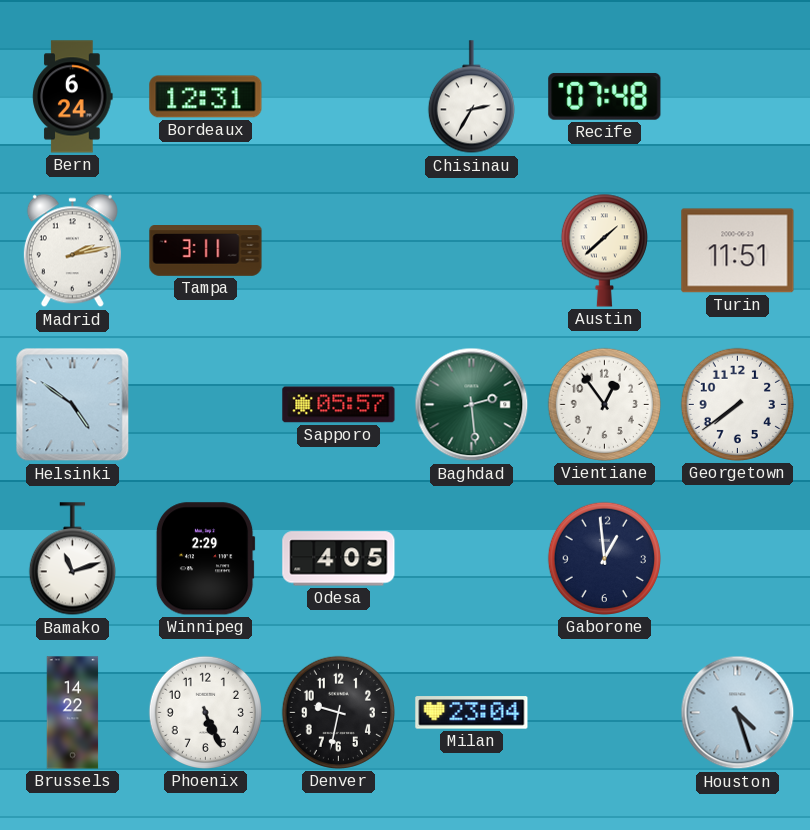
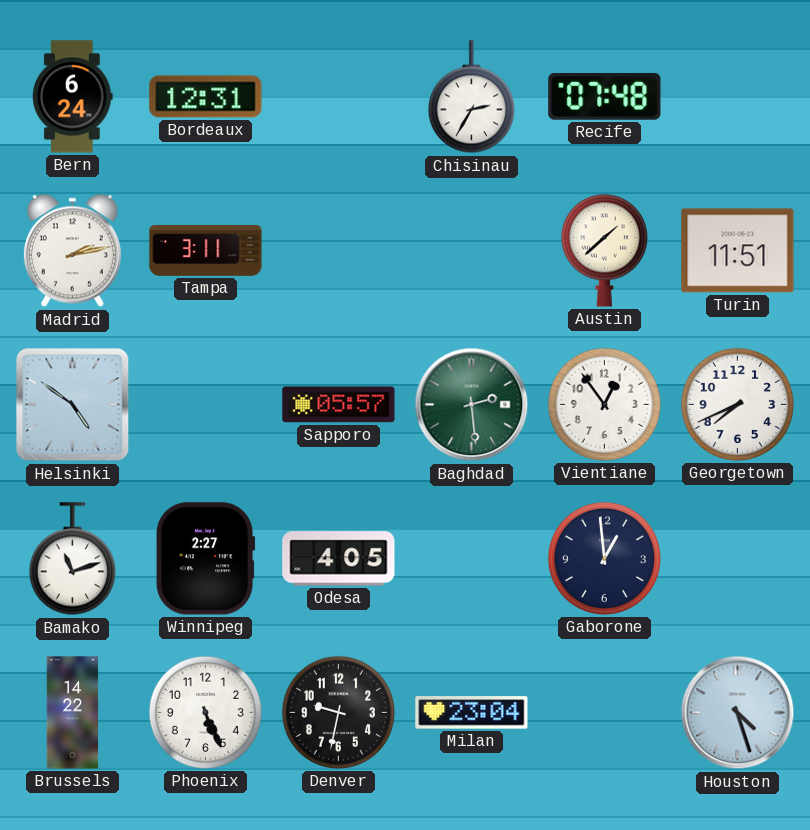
Georgetown: 7:39 -> 7:41
Winnipeg: 2:29 -> 2:27
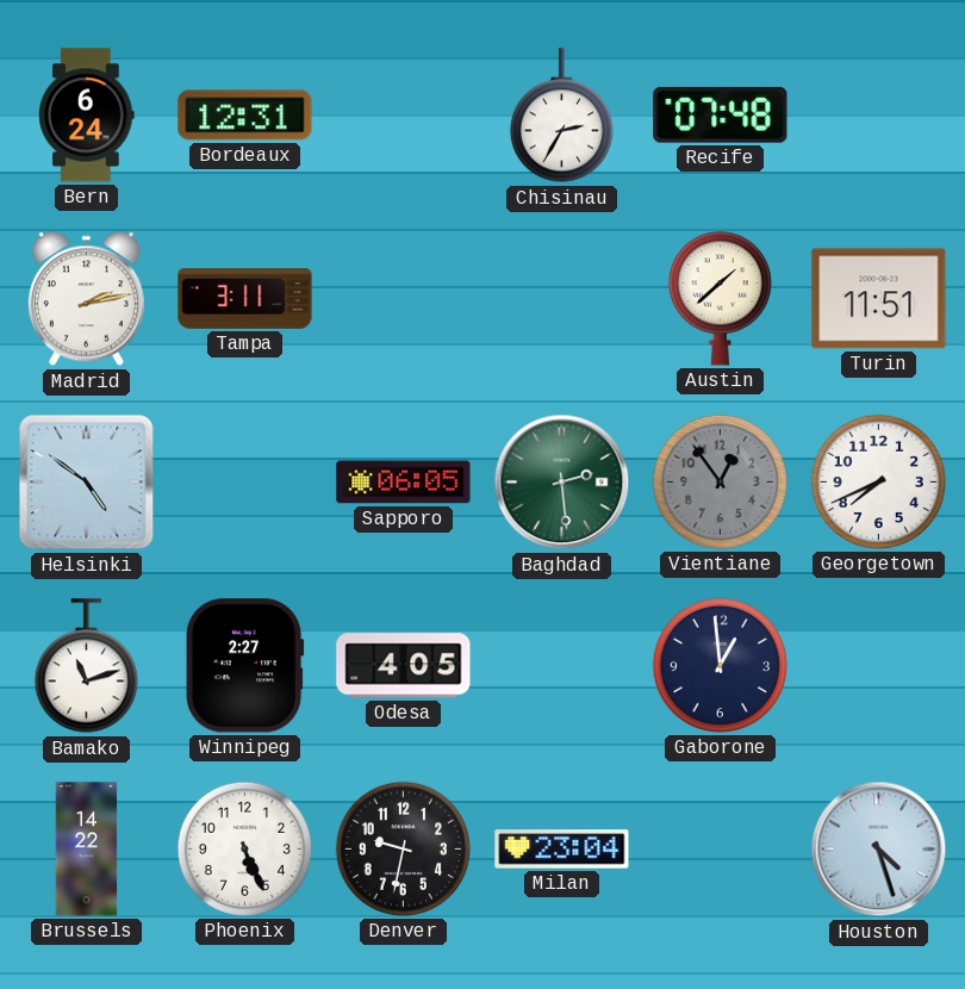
Sapporo: 05:57 -> 06:05
Vientiane dial: white -> grey
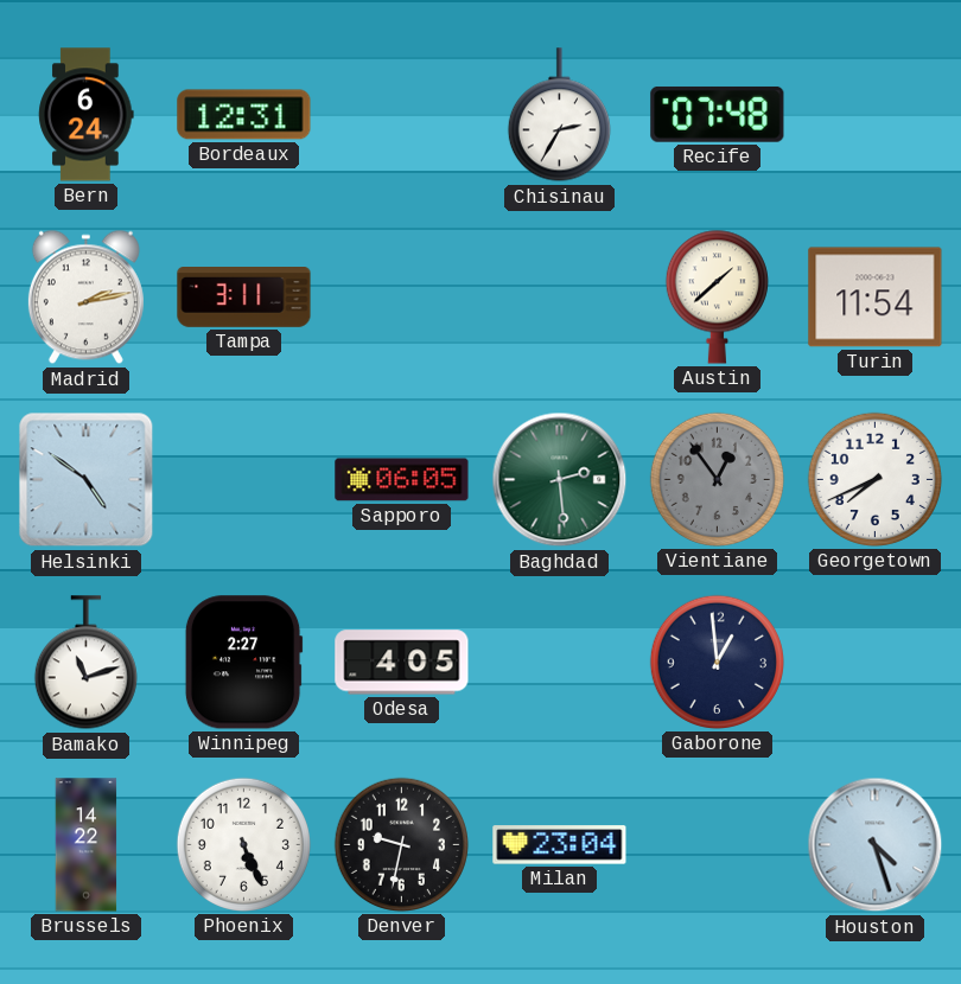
Turin: 11:51 -> 11:54
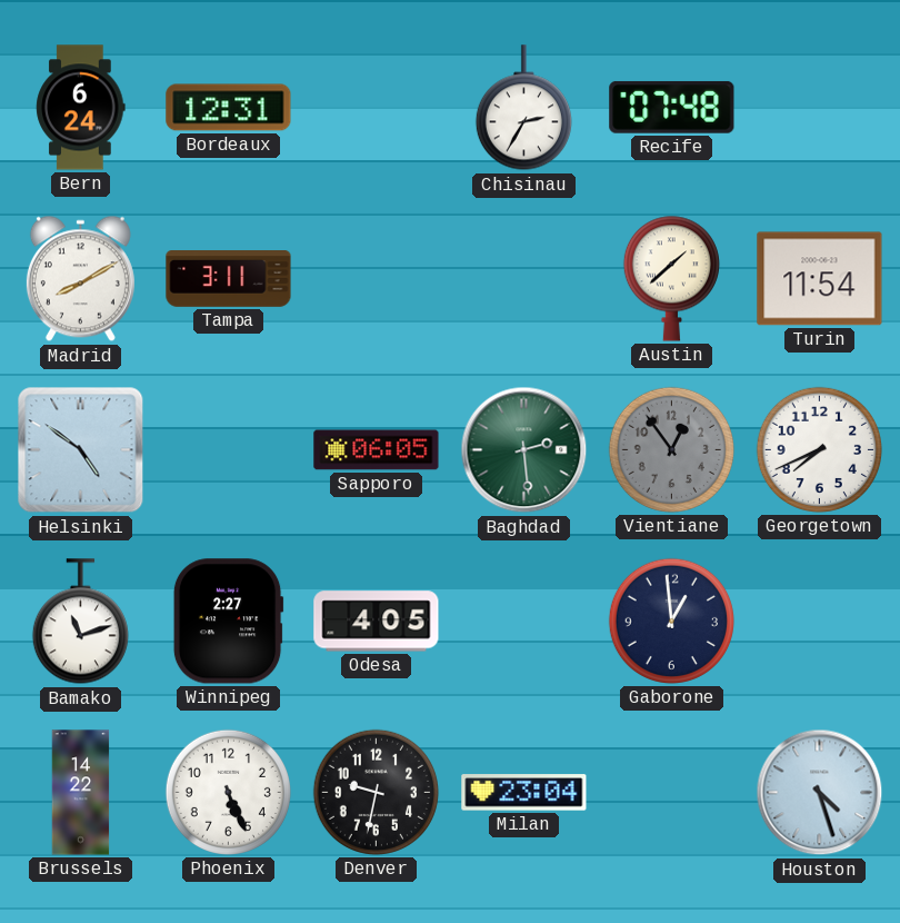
Madrid: 2:13 -> 8:10
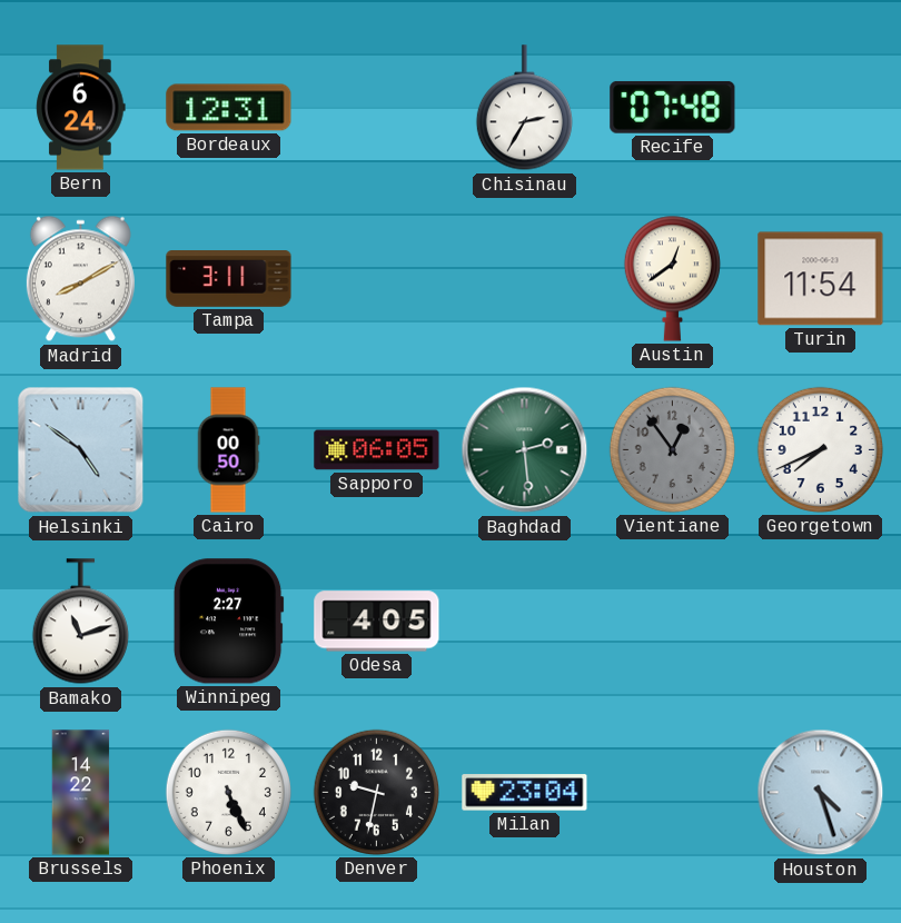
Austin: 1:38 -> 12:39
Cairo: none -> 00:50
Gaborone: 12:59 -> none
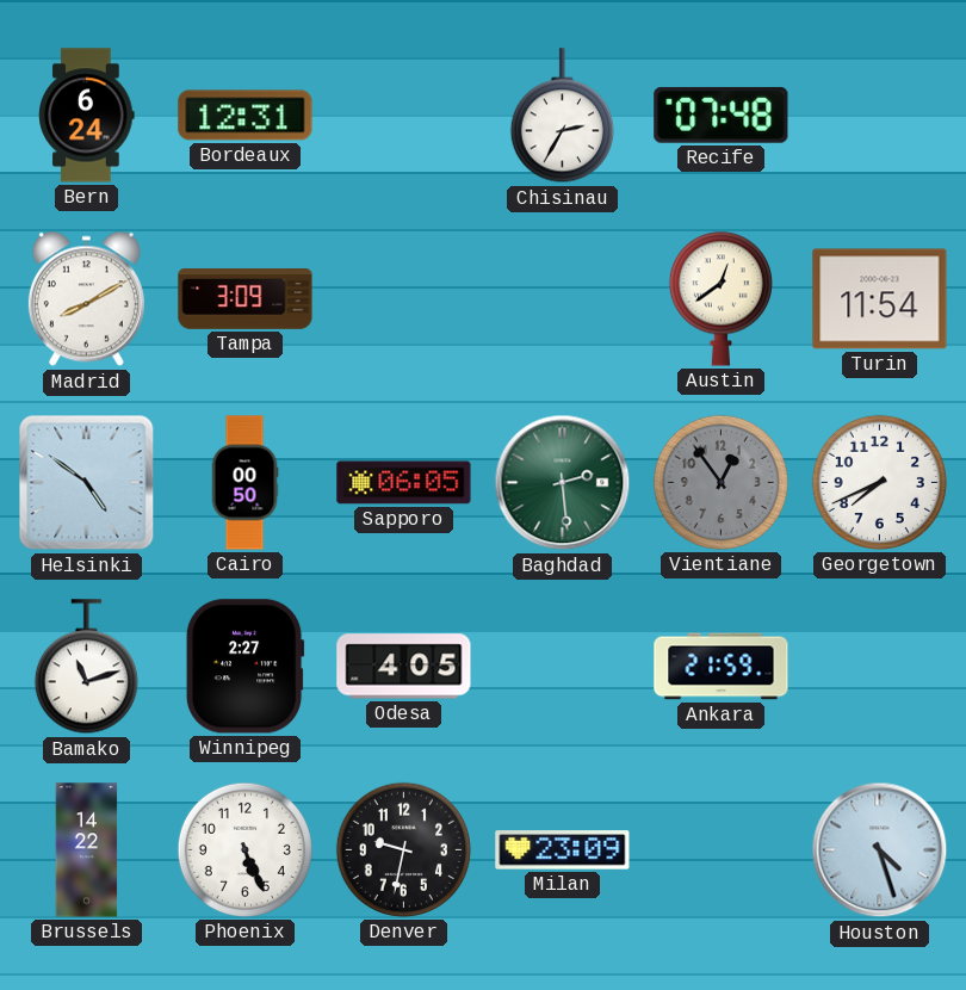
Tampa: 3:11 -> 3:09
Ankara: none -> 21:59
Milan: 23:04 -> 23:09
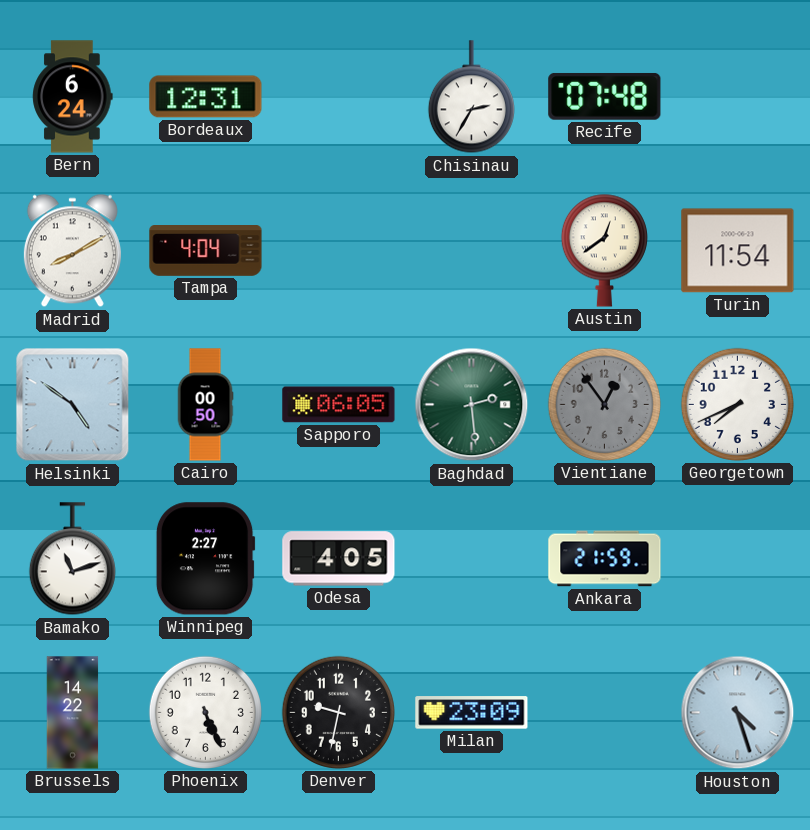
Tampa: 3:09 -> 4:04
